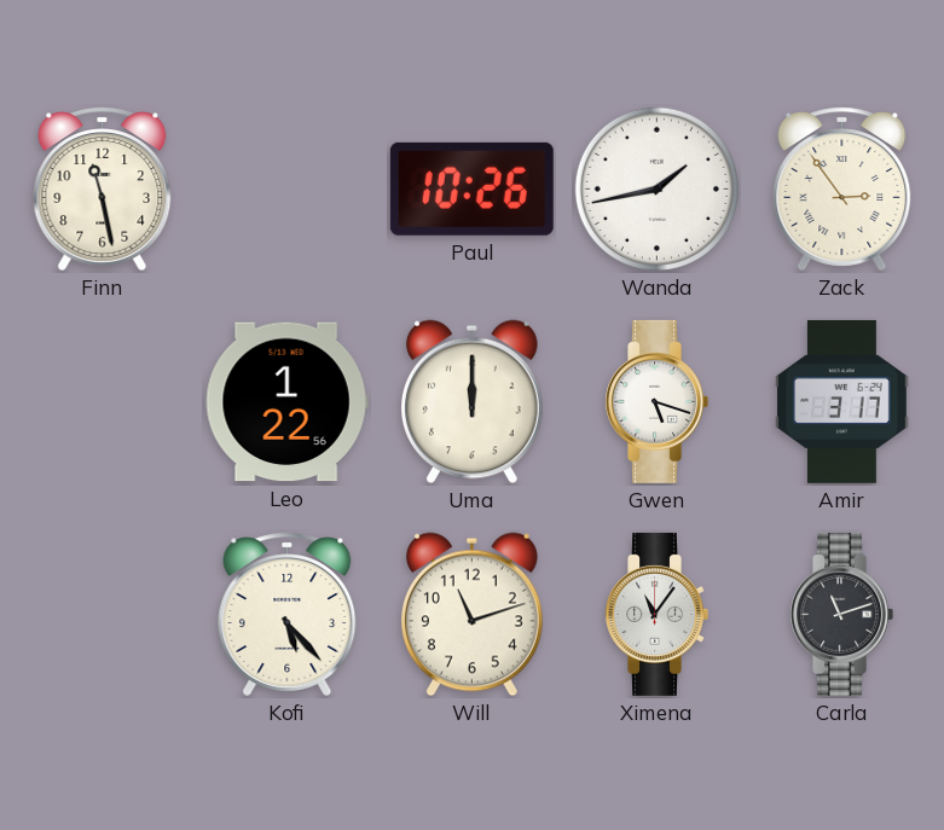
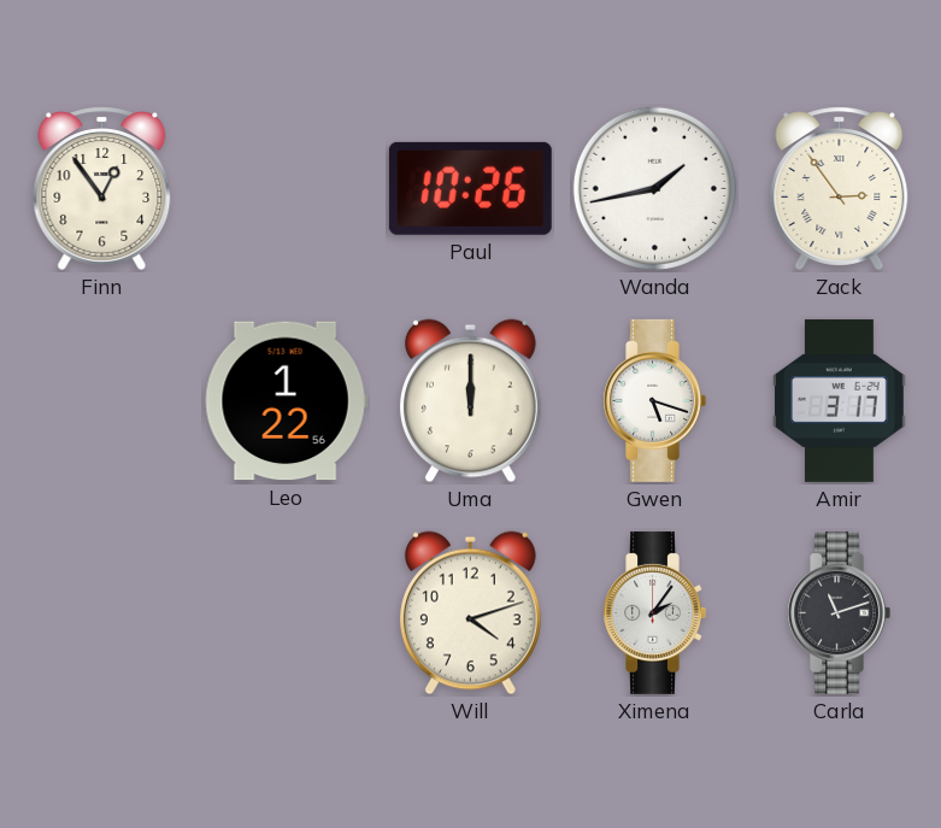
Finn: 11:28 -> 12:54
Kofi: 5:23 -> none
Will: 11:12 -> 4:12
Ximena: 11:06 -> 2:06
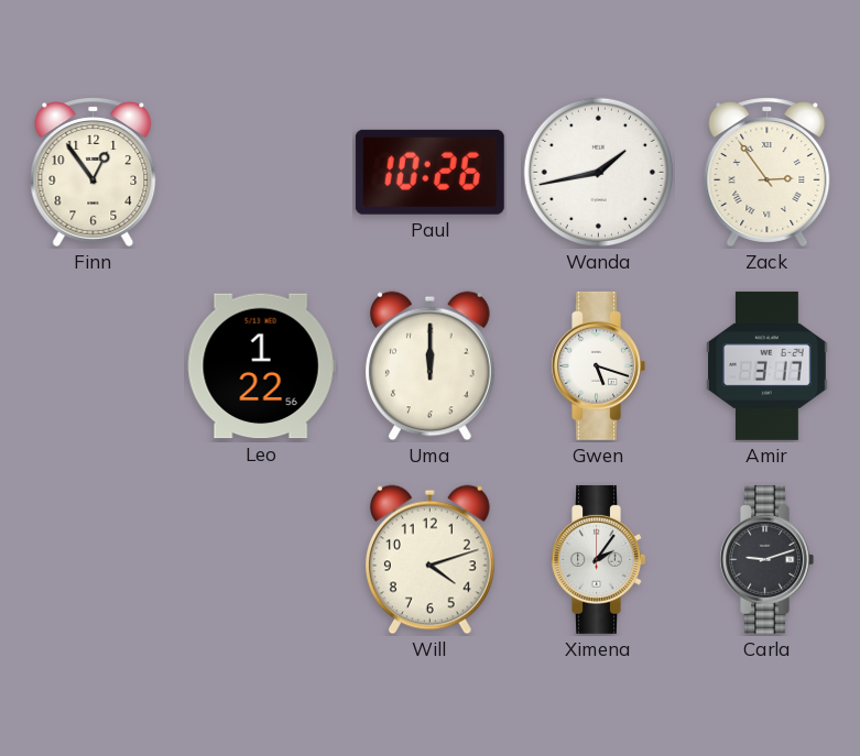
Carla: 11:12 -> 9:12
